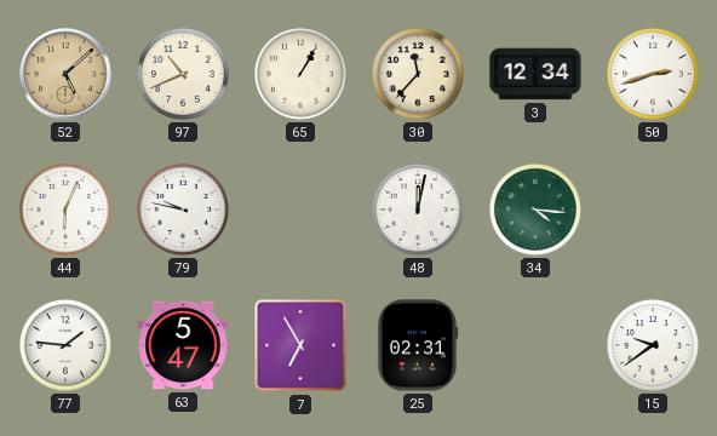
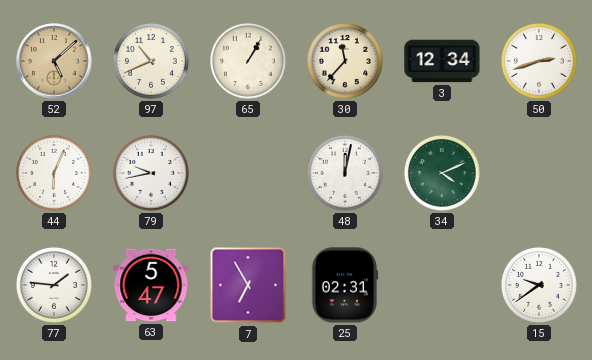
79: 9:47 -> 9:43
34: 4:16 -> 4:11
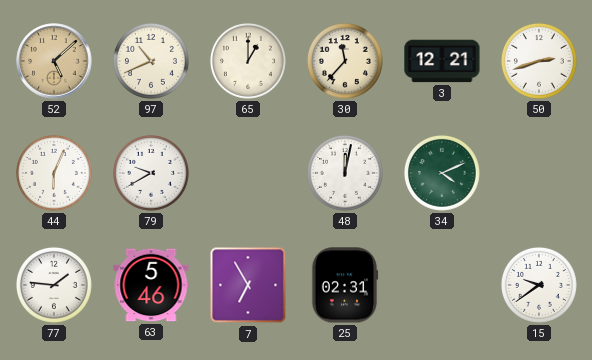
65: 1:05 -> 1:00
3: 12:34 -> 12:21
79: 9:43 -> 9:40
63: 5:47 -> 5:46
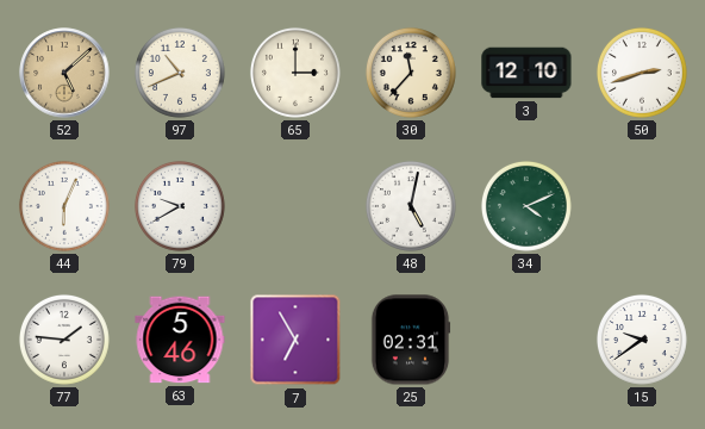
65: 1:00 -> 3:00
3: 12:21 -> 12:10
48: 12:02 -> 5:02
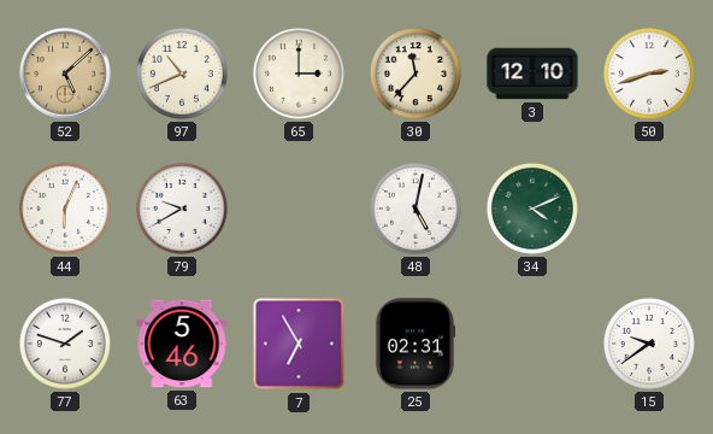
77: 1:46 -> 1:48
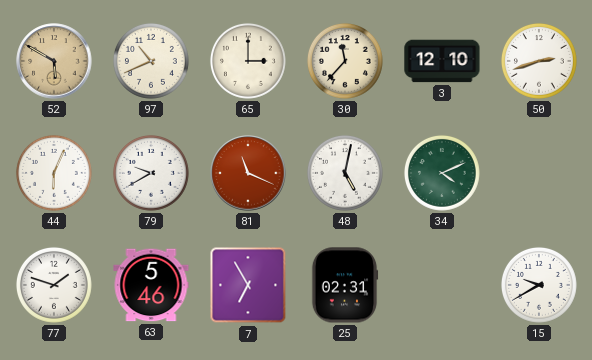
52: 5:08 -> 5:50
81: none -> 11:19
15: 9:39 -> 9:40
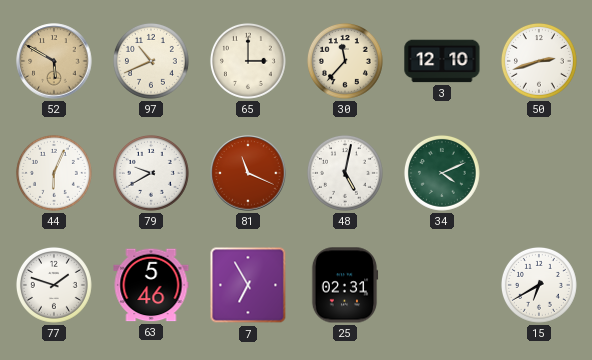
15: 9:40 -> 6:40
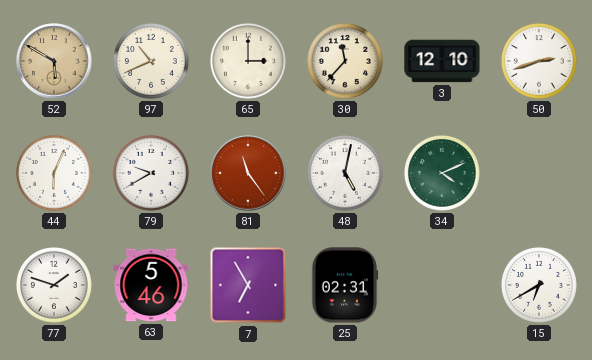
81: 11:19 -> 11:24
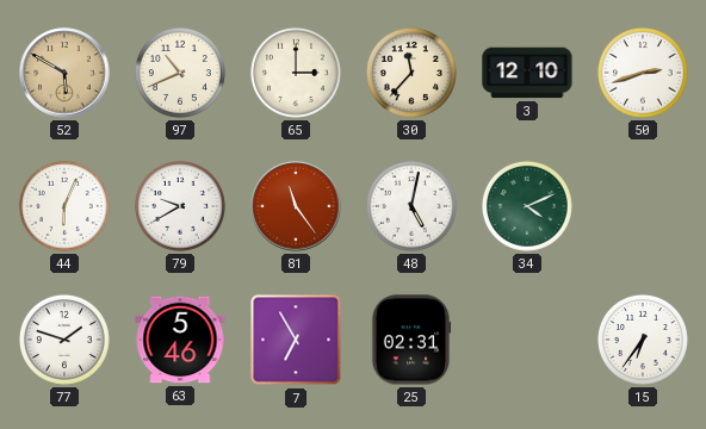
15: 6:40 -> 6:36
